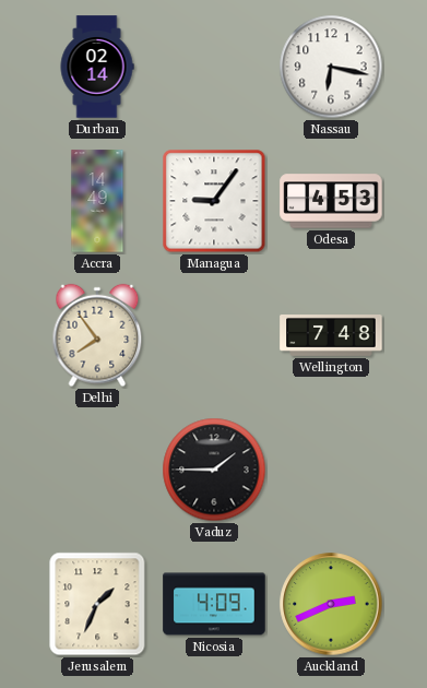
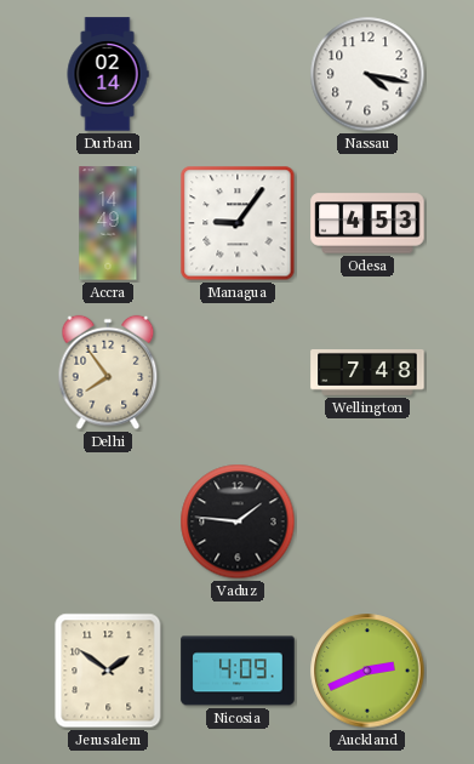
Nassau: 6:17 -> 4:17
Vaduz: 1:45 -> 1:46
Jerusalem: 1:34 -> 1:51
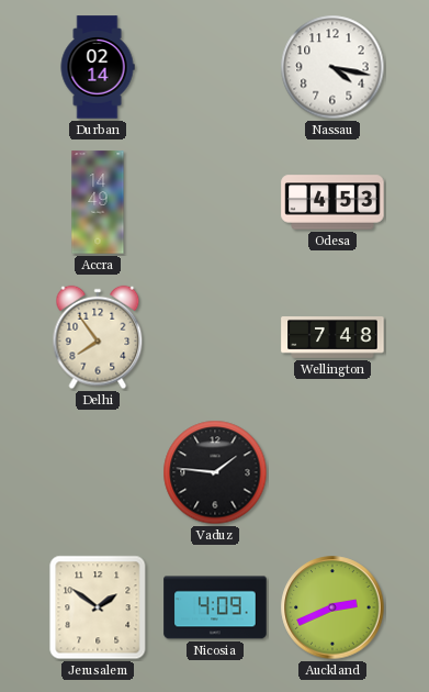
Managua: 9:06 -> none
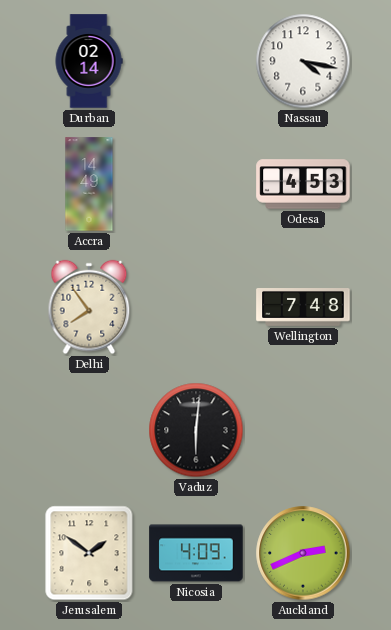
Vaduz: 1:46 -> 6:01
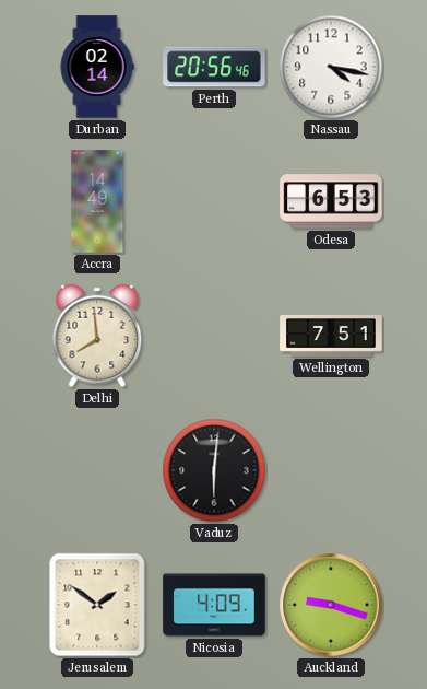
Perth: none -> 20:56
Odesa: 4:53 -> 6:53
Delhi: 7:54 -> 7:59
Wellington: 7:48 -> 7:51
Auckland: 2:41 -> 9:18
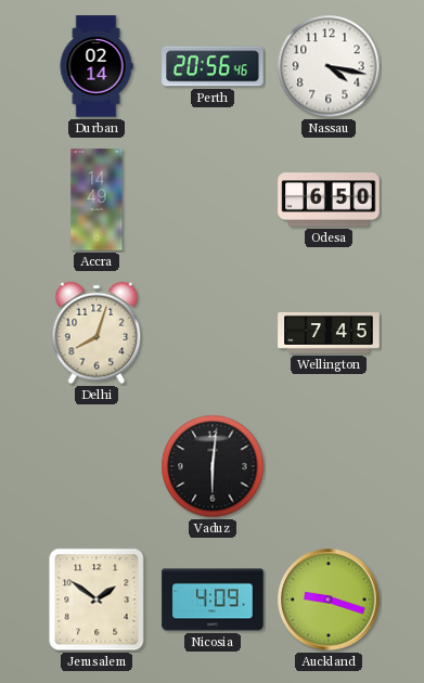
Odesa: 6:53 -> 6:50
Delhi: 7:59 -> 8:03
Wellington: 7:51 -> 7:45
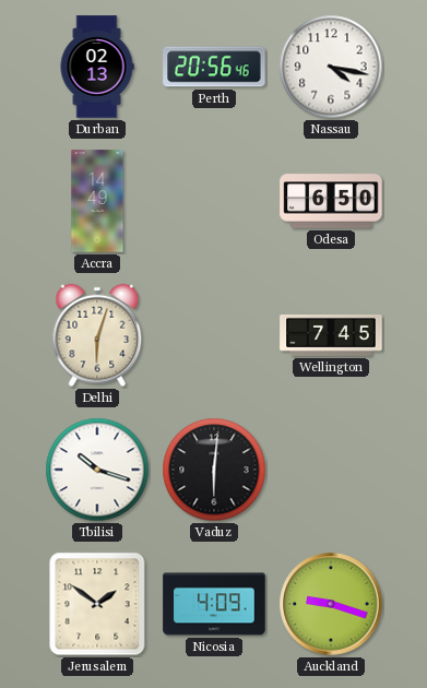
Durban: 02:14 -> 02:13
Delhi: 8:03 -> 6:03
Tbilisi: none -> 10:18
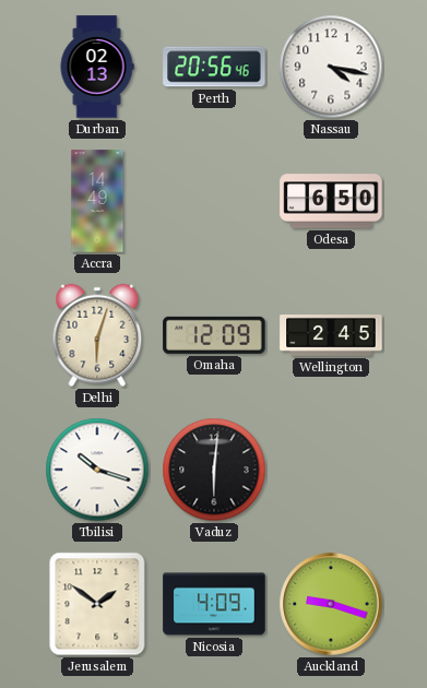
Omaha: none -> 12:09
Wellington: 7:45 -> 2:45
